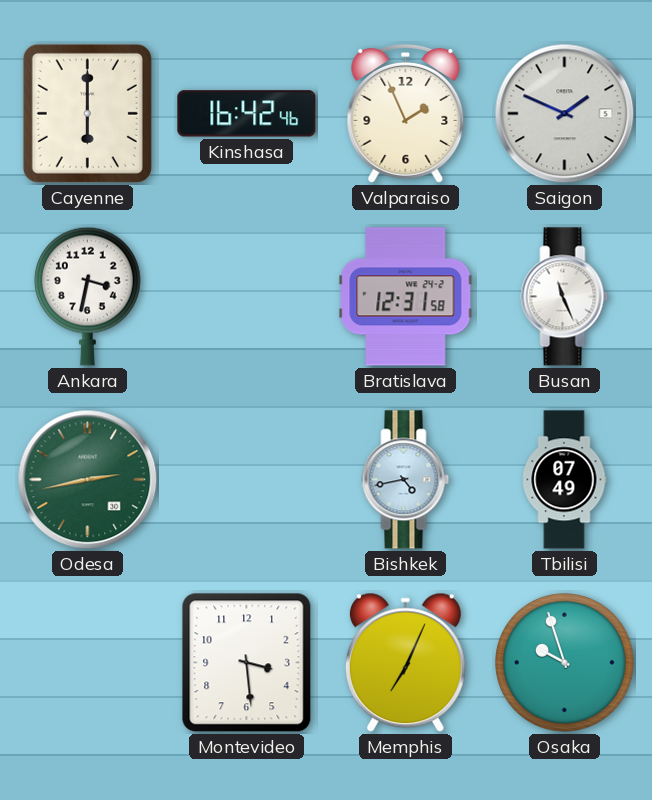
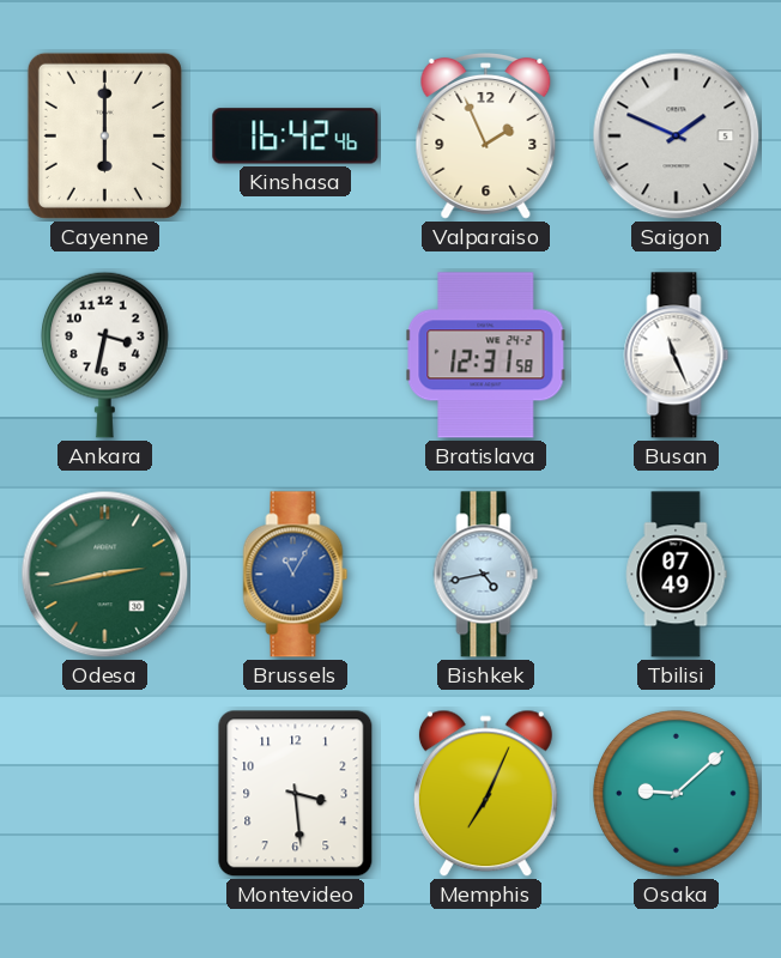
Brussels: none -> 11:05
Osaka: 9:57 -> 9:08
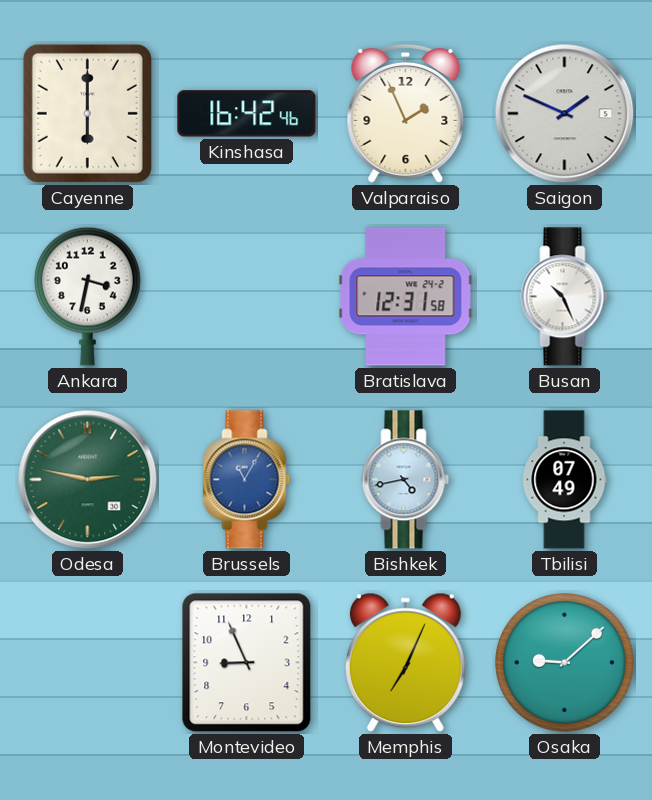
Busan: 11:26 -> 10:26
Odesa: 2:43 -> 2:47
Montevideo: 3:29 -> 8:56
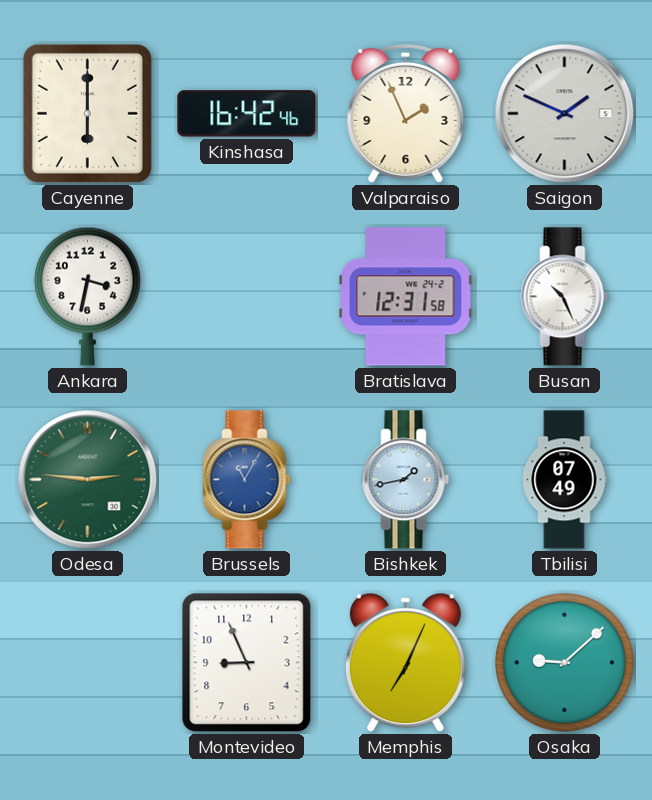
Odesa: 2:47 -> 2:46
Bishkek: 4:43 -> 1:43
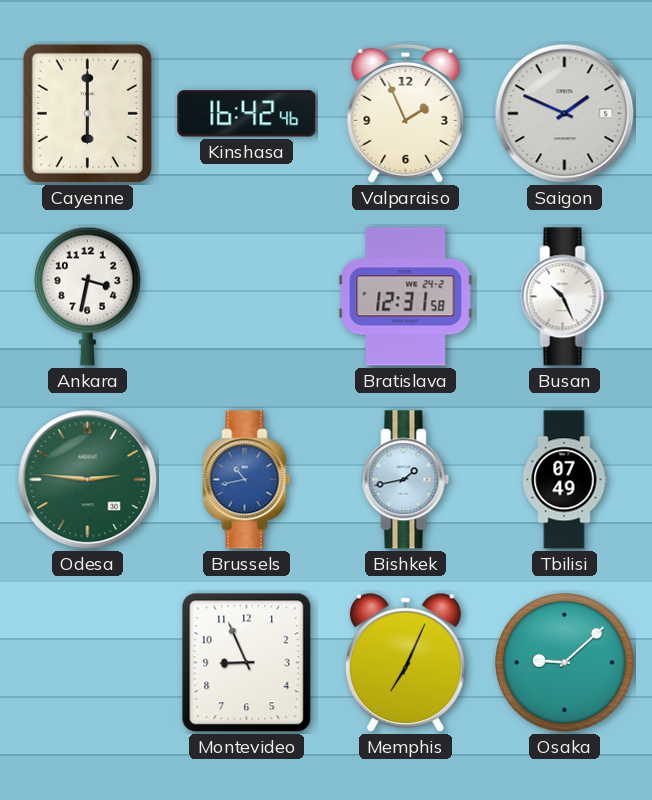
Brussels: 11:05 -> 10:43
